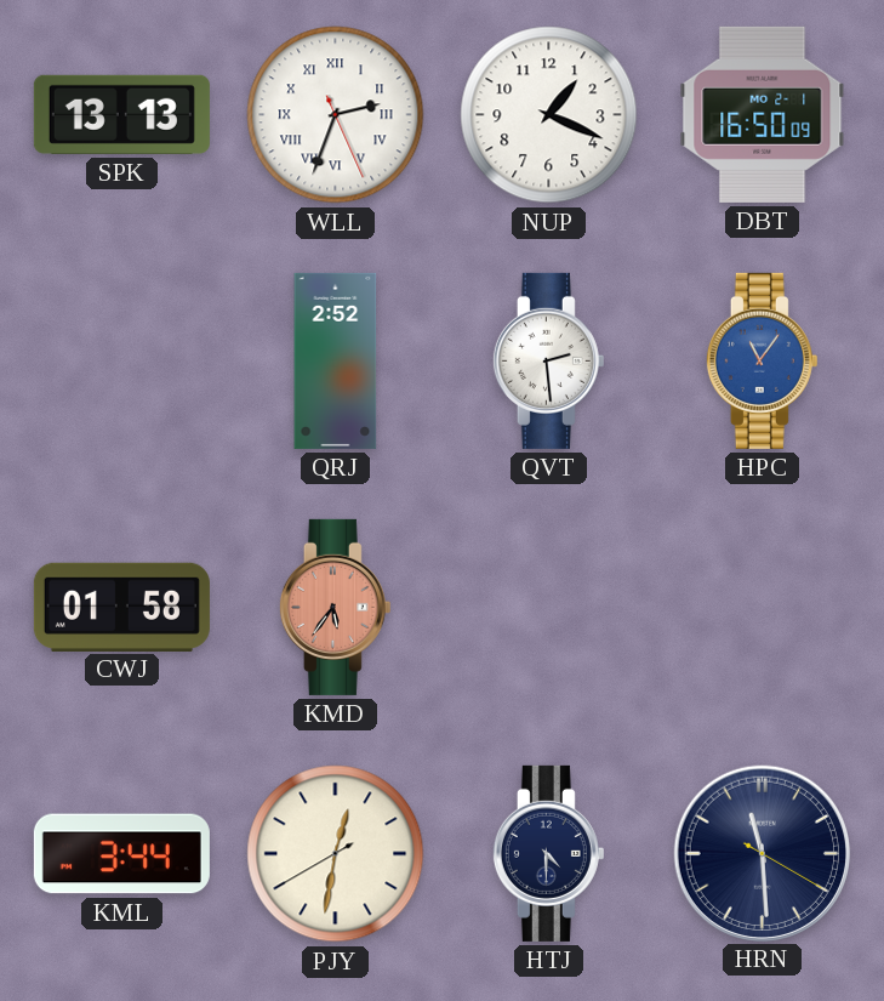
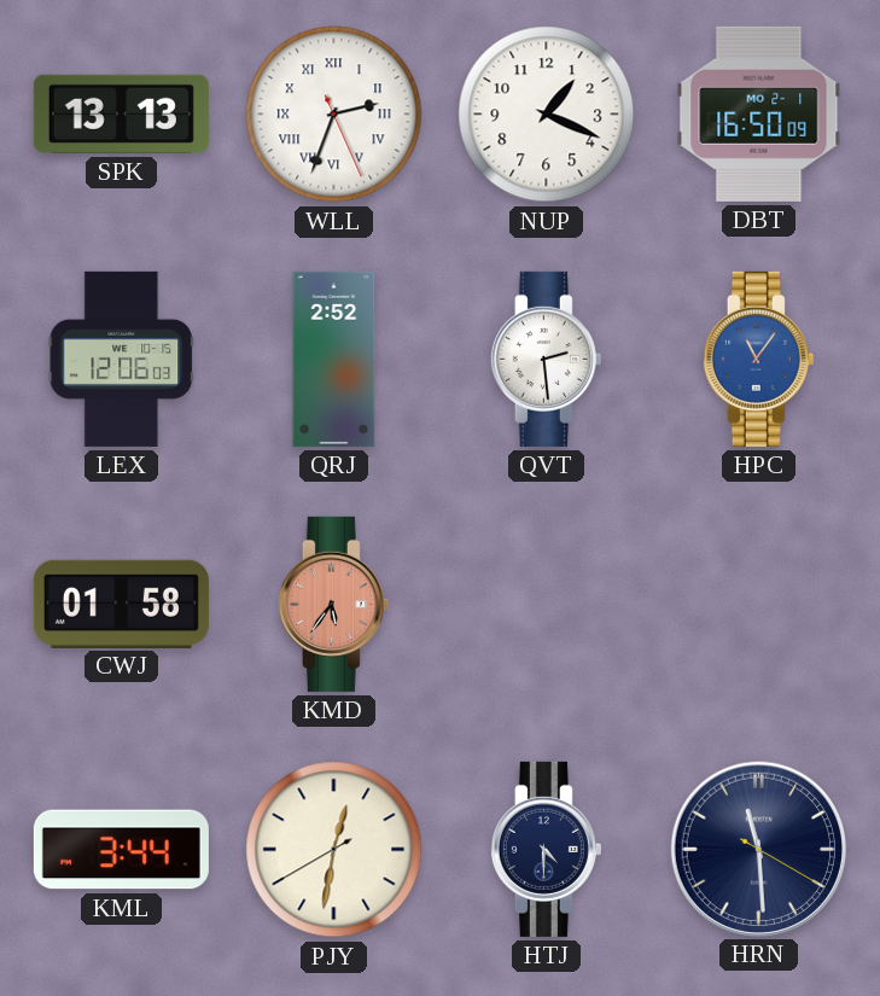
LEX: none -> 12:06
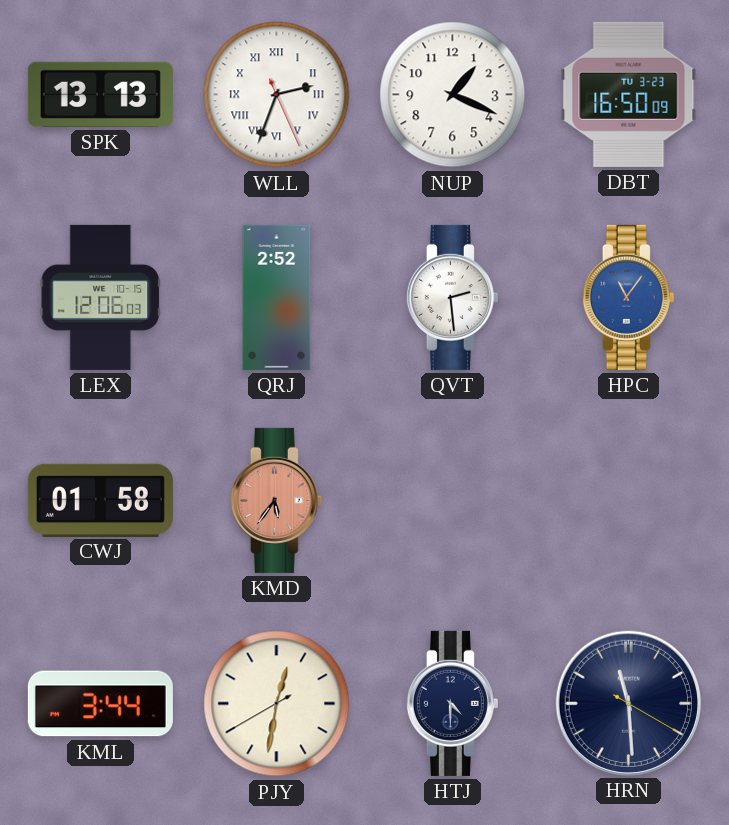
DBT date: MO 2-1 -> TU 3-23
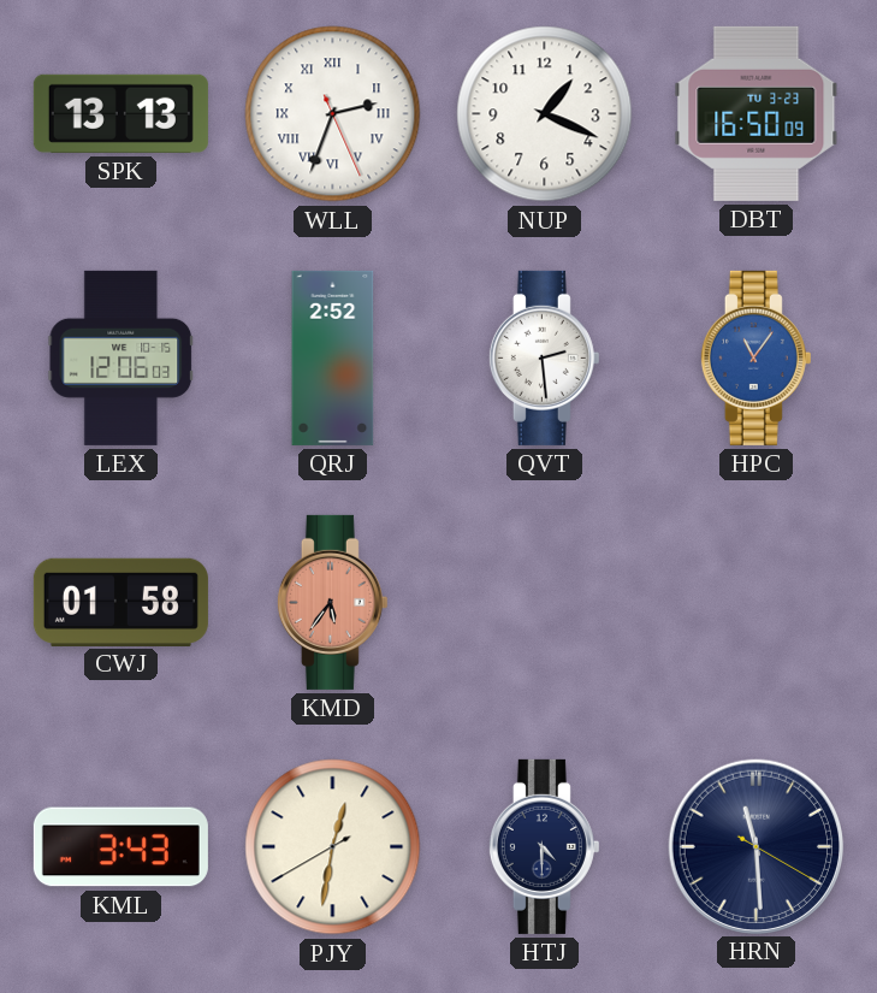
KML: 3:44 -> 3:43
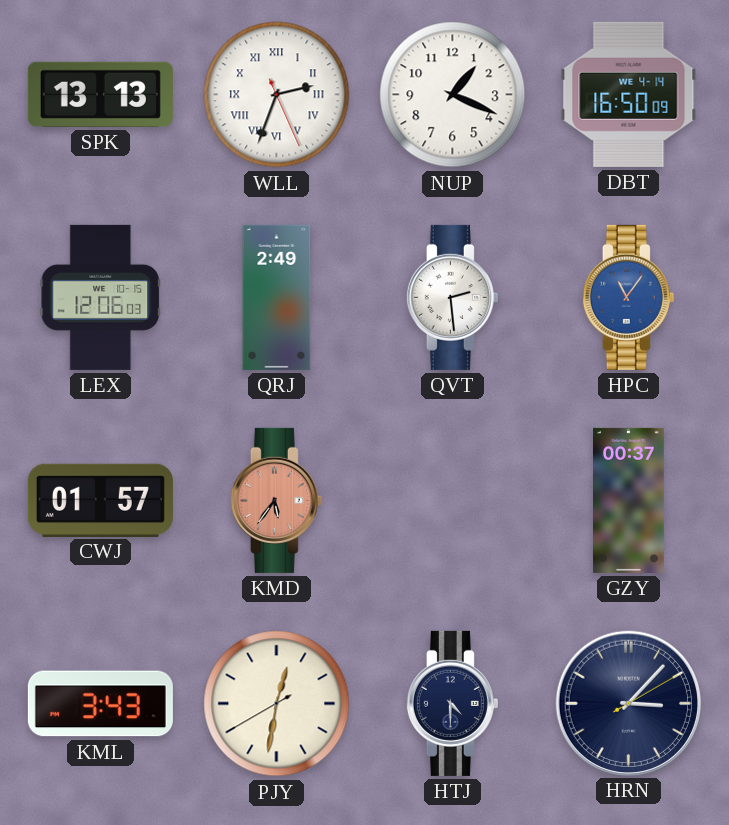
DBT date: TU 3-23 -> WE 4-14
QRJ: 2:52 -> 2:49
CWJ: 01:58 -> 01:57
GZY: none -> 00:37
HRN: 11:29 -> 3:07
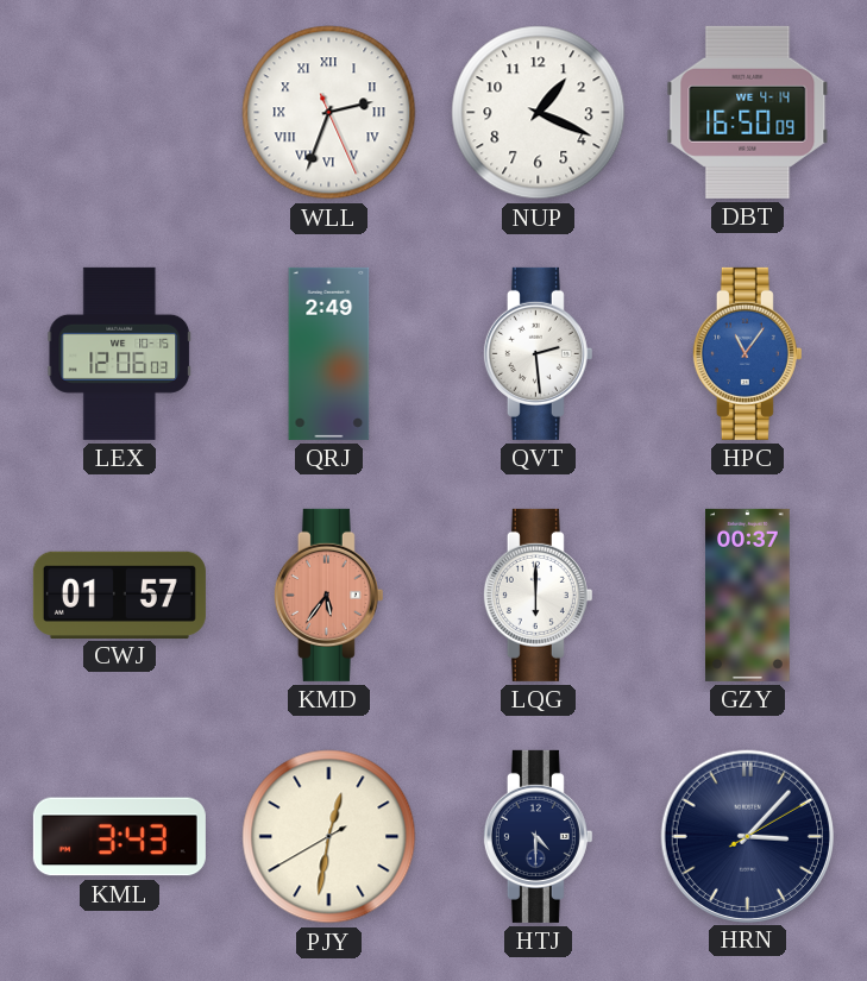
SPK: 13:13 -> none
LQG: none -> 6:00
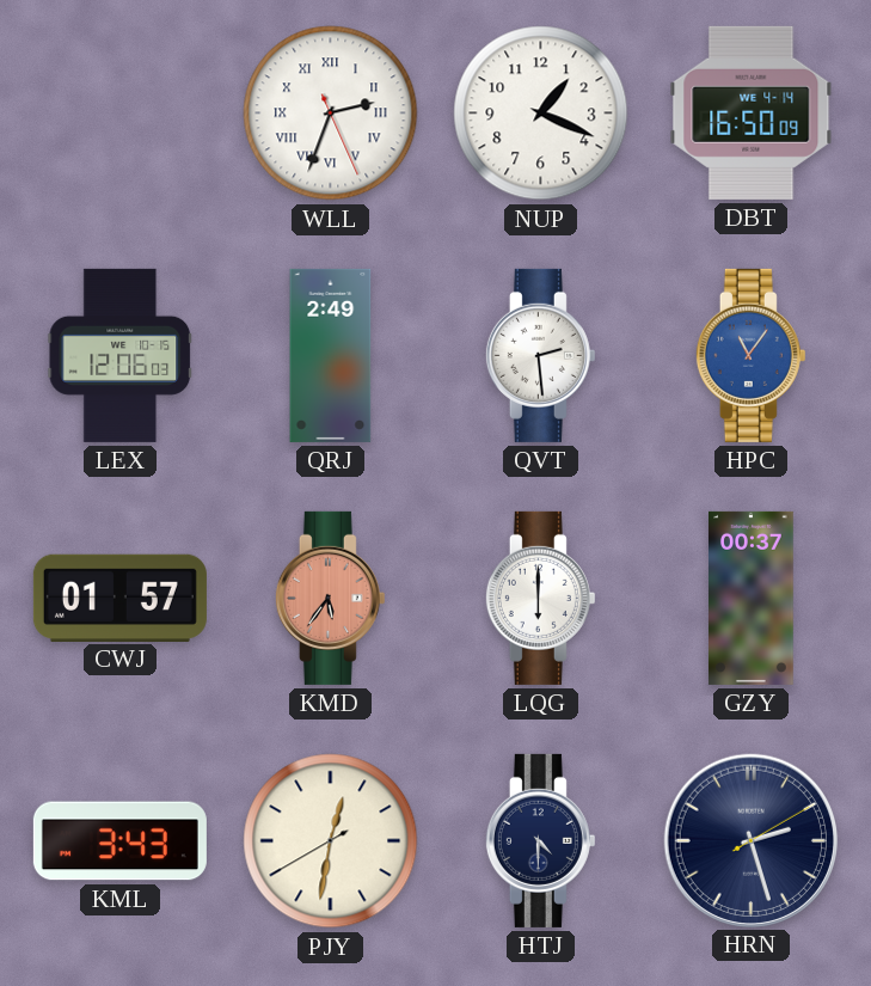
HRN: 3:07 -> 2:27
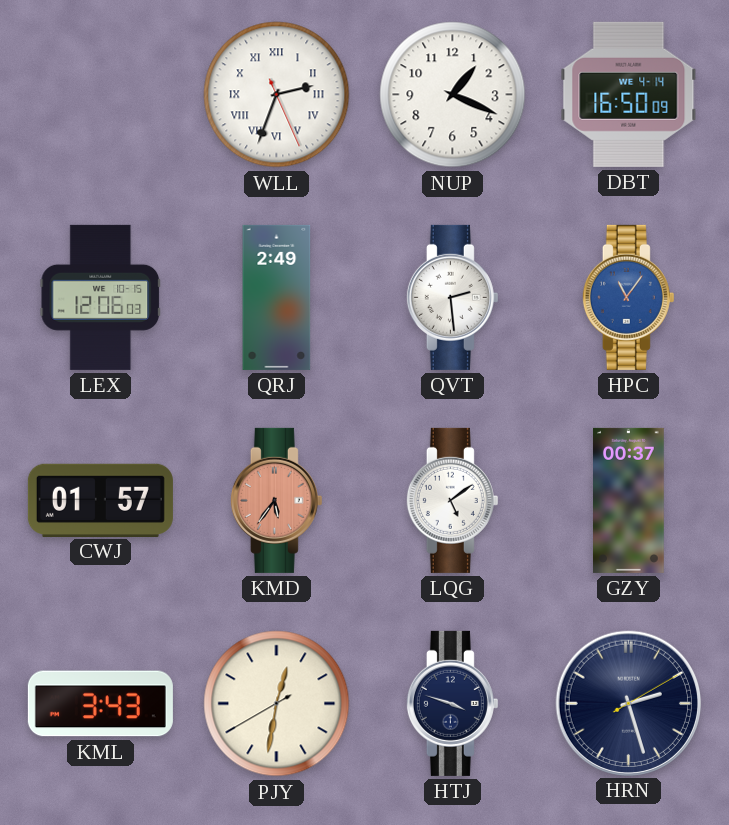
LQG: 6:00 -> 5:09
HTJ: 4:30 -> 3:48
